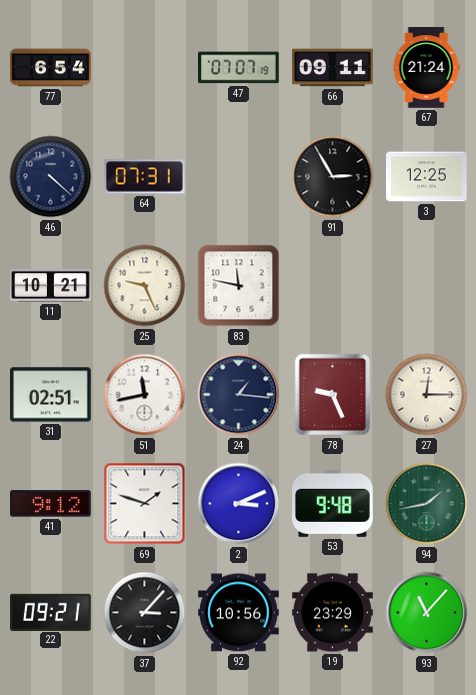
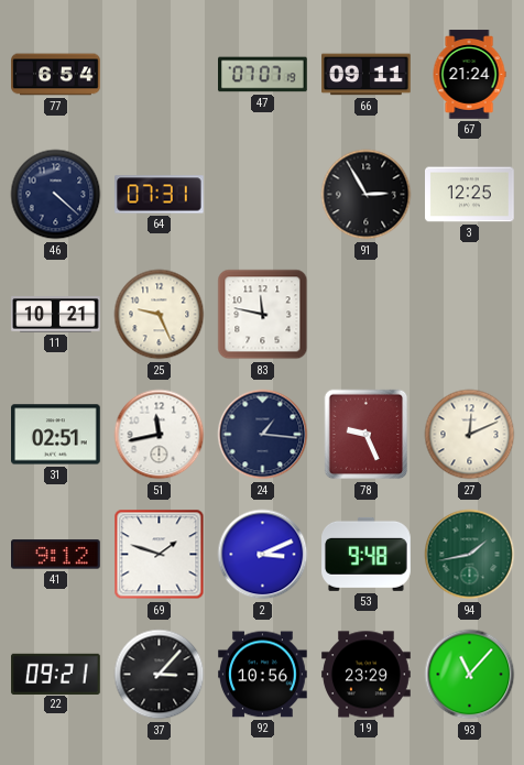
27: 12:15 -> 12:11
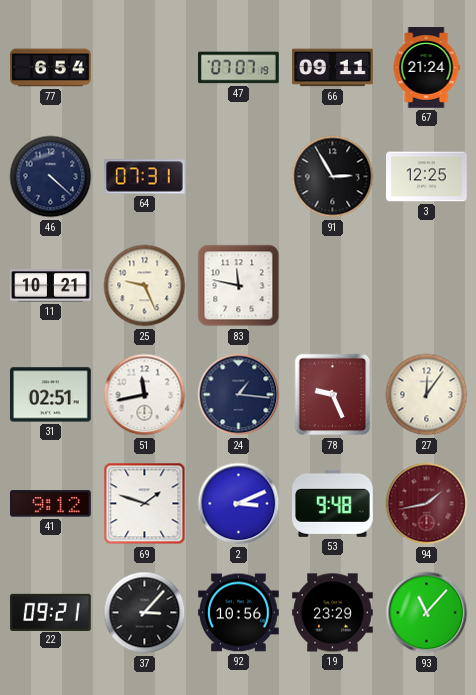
27: 12:11 -> 12:06
94 dial: green -> burgundy
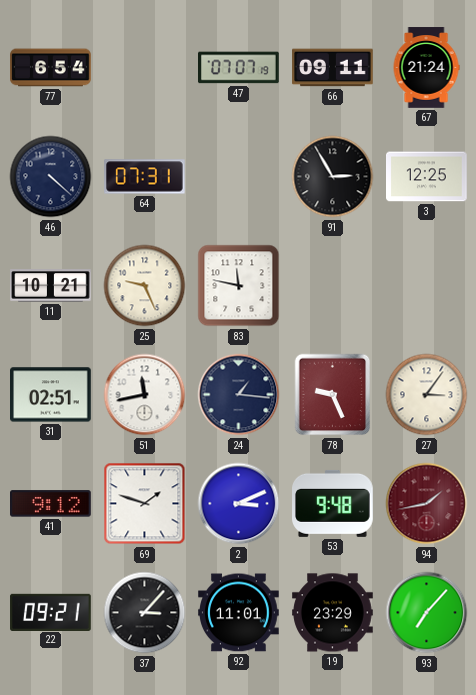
27: 12:06 -> 3:06
92: 10:56 -> 11:01
93: 11:07 -> 7:07
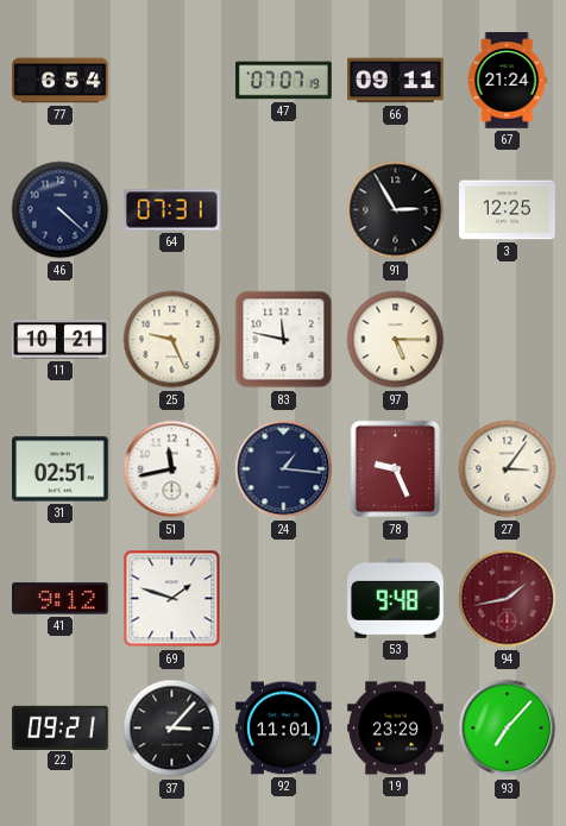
97: none -> 5:15
2: 3:11 -> none
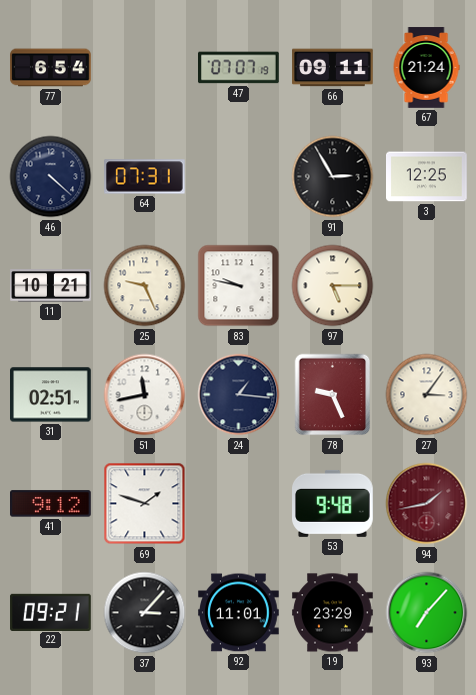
83: 11:47 -> 9:47
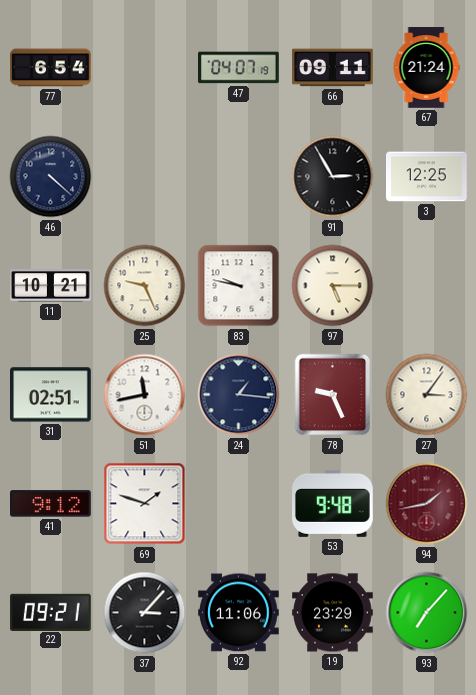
47: 07:07 -> 04:07
64: 07:31 -> none
92: 11:01 -> 11:06
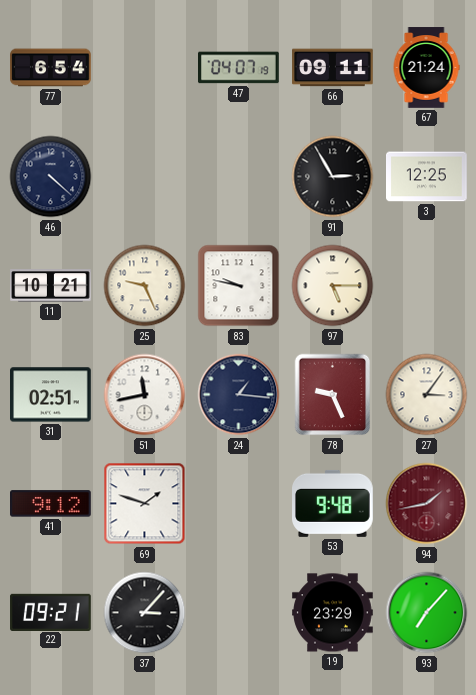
92: 11:06 -> none
